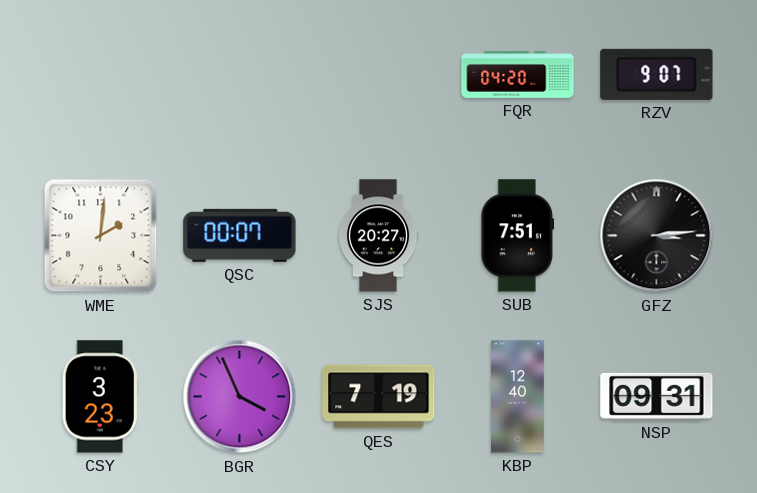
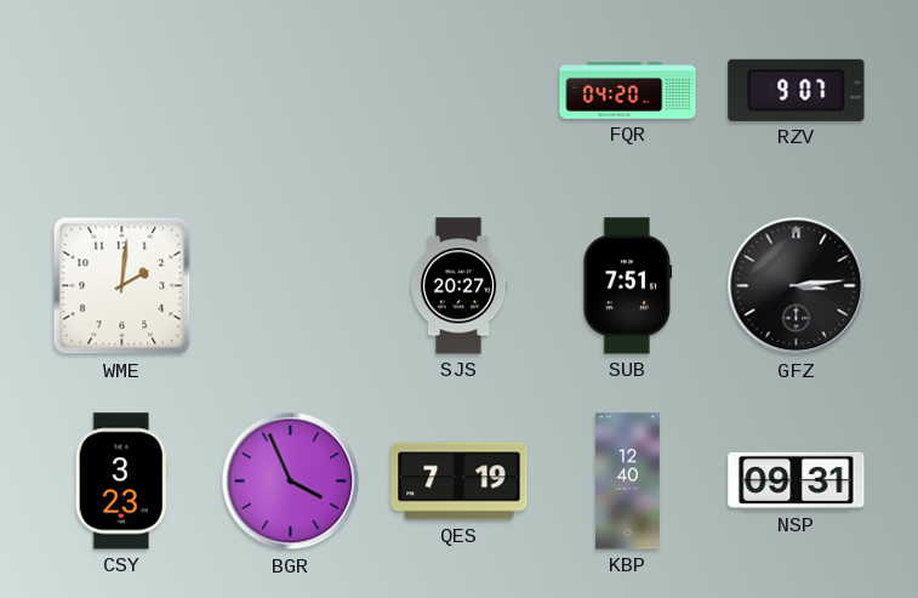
QSC: 00:07 -> none
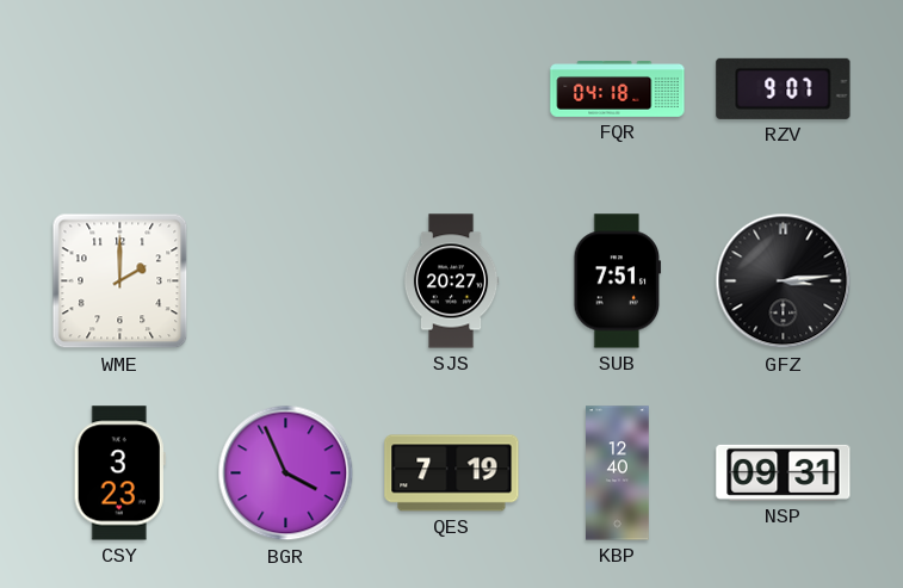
FQR: 04:20 -> 04:18
WME: 2:01 -> 2:00
